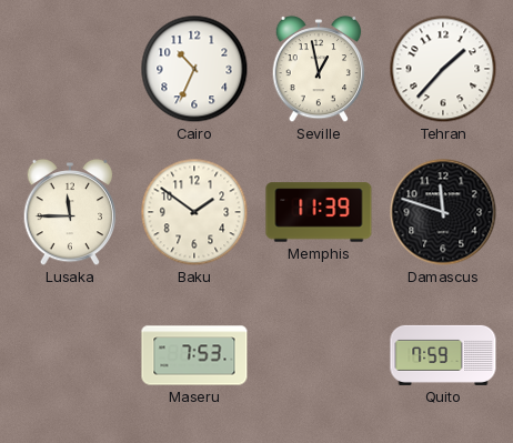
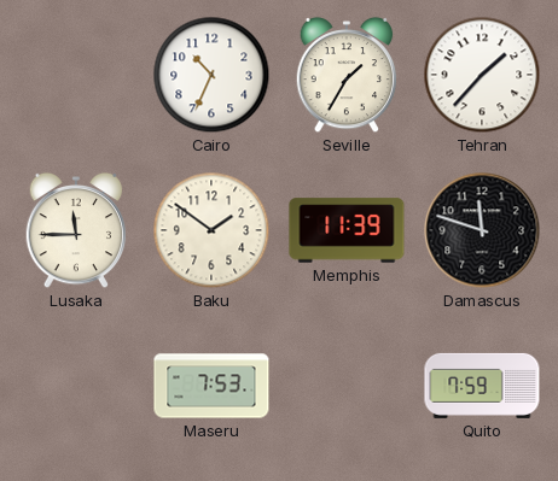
Seville: 12:58 -> 1:35
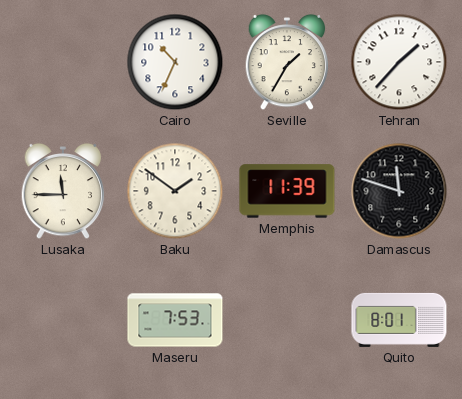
Quito: 7:59 -> 8:01
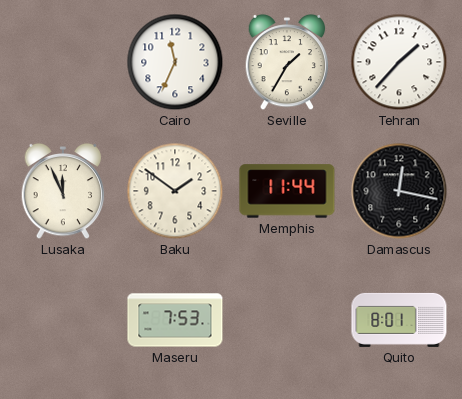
Cairo: 10:34 -> 11:34
Lusaka: 11:45 -> 11:56
Memphis: 11:39 -> 11:44
Damascus: 11:48 -> 12:17
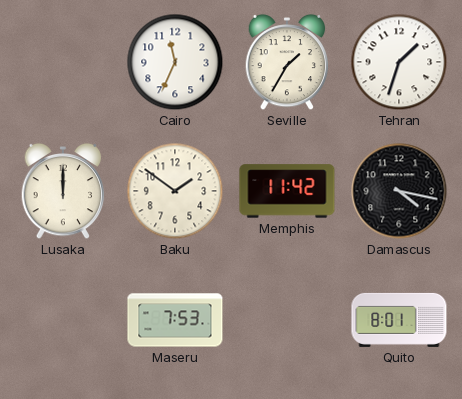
Tehran: 1:37 -> 1:33
Lusaka: 11:56 -> 12:00
Memphis: 11:44 -> 11:42
Damascus: 12:17 -> 4:17
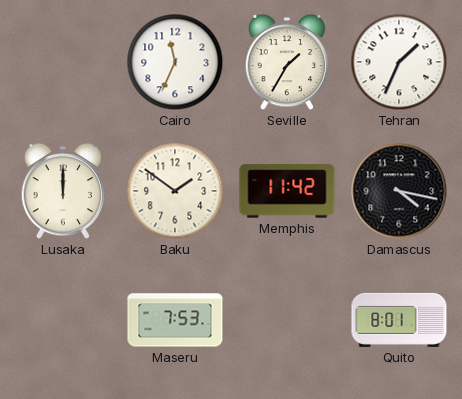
Tehran: 1:33 -> 1:34
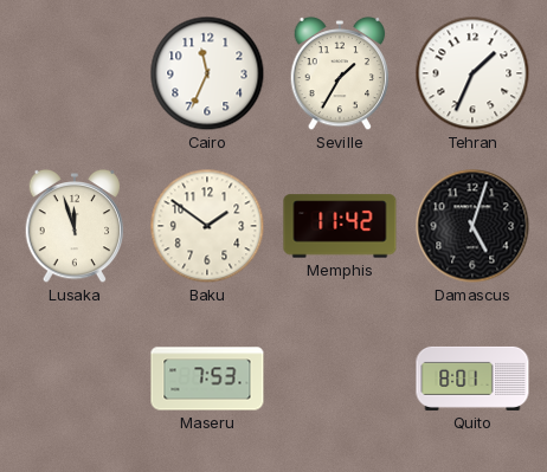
Lusaka: 12:00 -> 11:57
Damascus: 4:17 -> 5:03
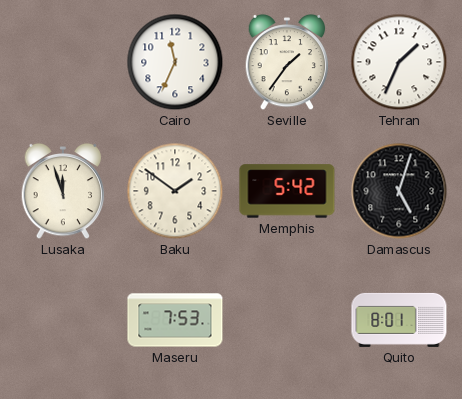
Seville: 1:35 -> 1:36
Memphis: 11:42 -> 5:42
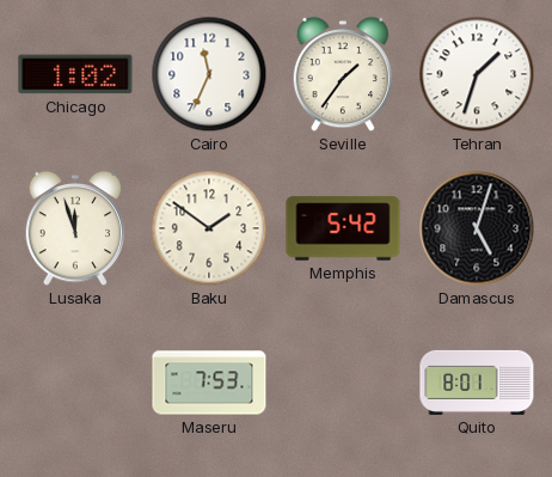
Chicago: none -> 1:02
Tehran: 1:34 -> 1:33
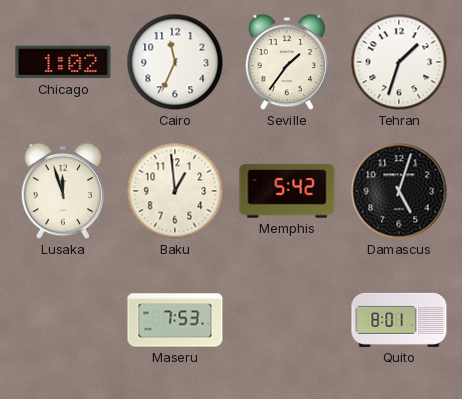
Baku: 1:51 -> 12:59
